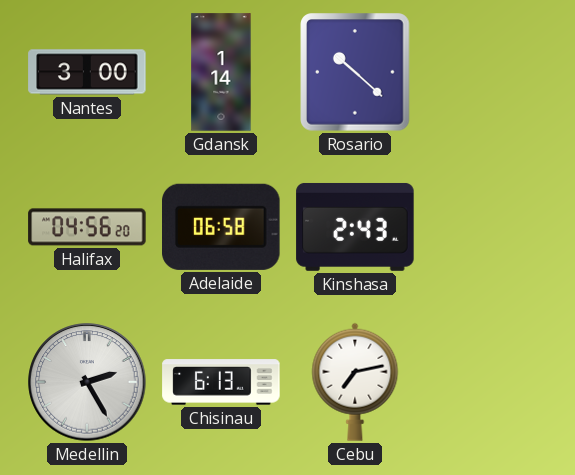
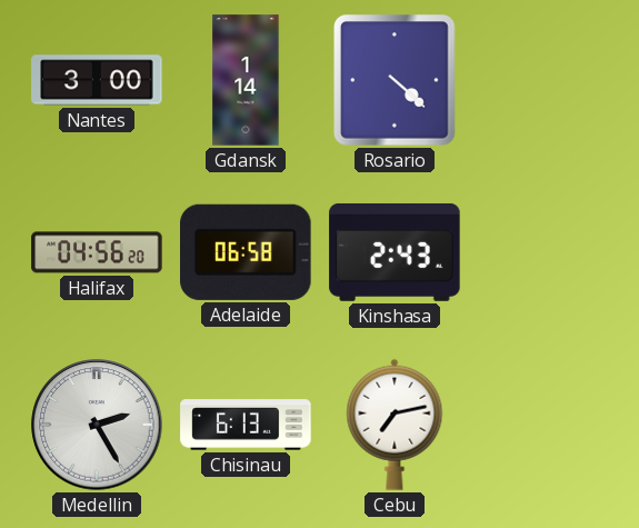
Rosario: 10:22 -> 4:22
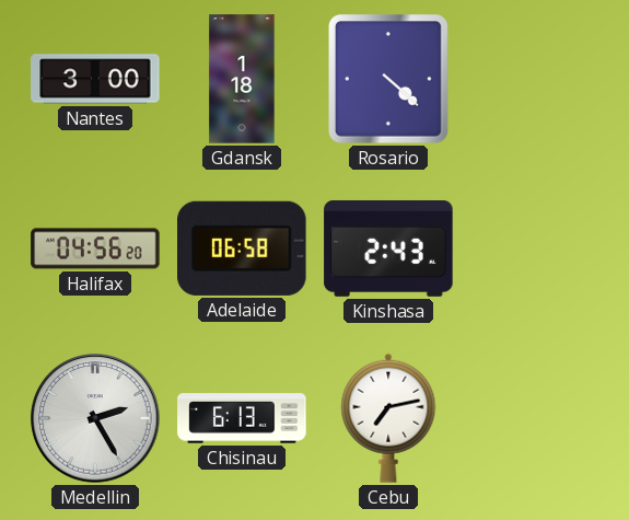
Gdansk: 1:14 -> 1:18
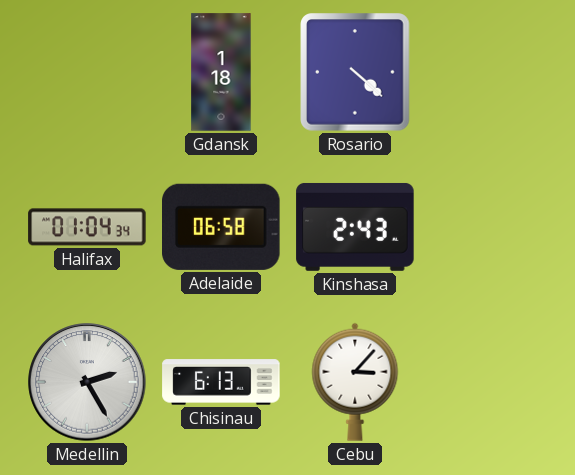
Nantes: 3:00 -> none
Halifax: 04:56 -> 01:04
Cebu: 7:13 -> 3:07
